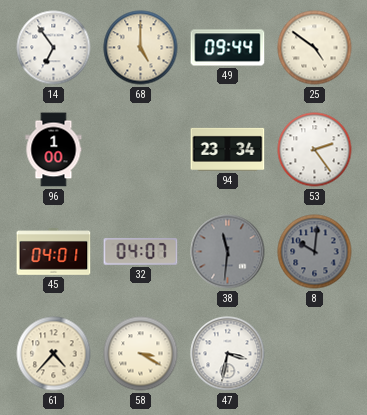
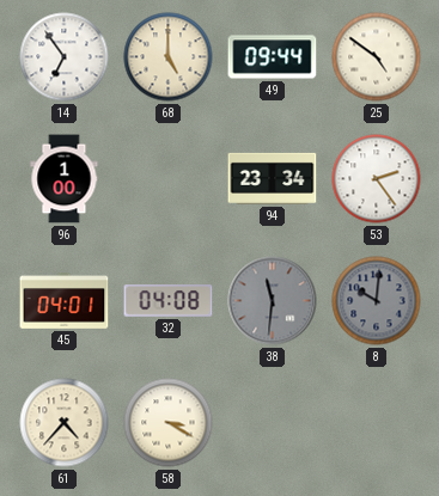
32: 04:07 -> 04:08
47: 3:32 -> none
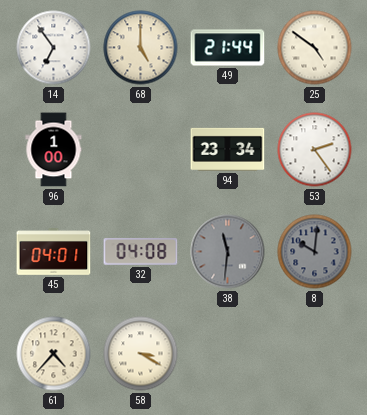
49: 09:44 -> 21:44
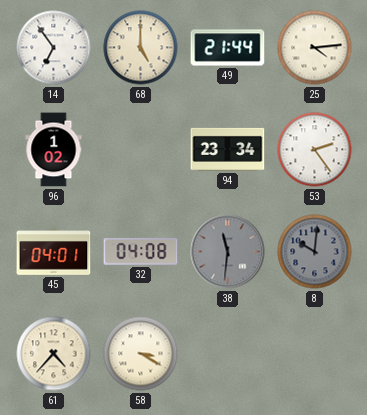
25: 4:51 -> 4:14
96: 1:00 -> 1:02
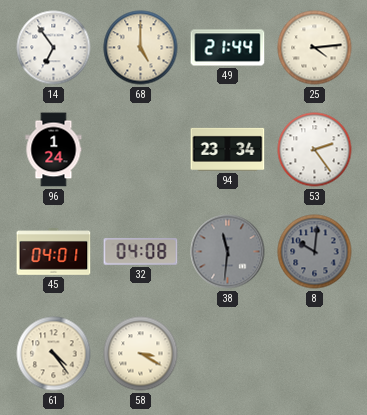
96: 1:02 -> 1:24
61: 4:37 -> 4:24
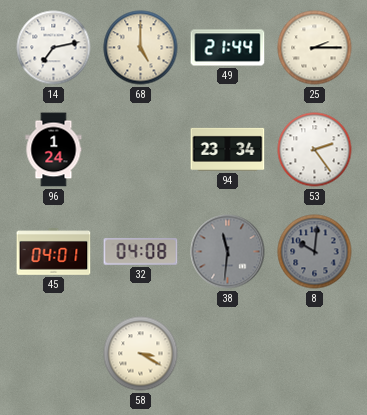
14: 6:54 -> 7:13
25: 4:14 -> 2:15
61: 4:24 -> none
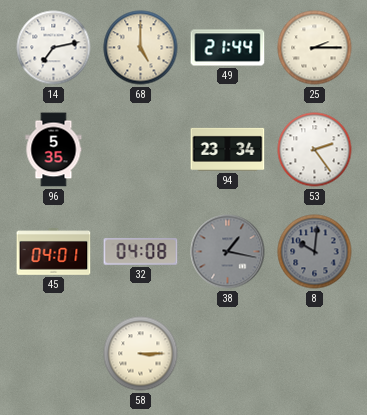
96: 1:24 -> 5:35
38: 11:31 -> 1:17
58: 3:20 -> 3:15
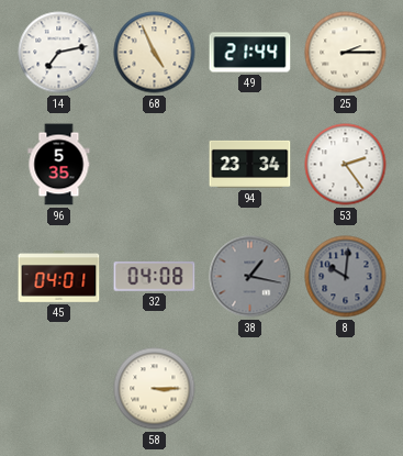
68: 5:00 -> 4:56
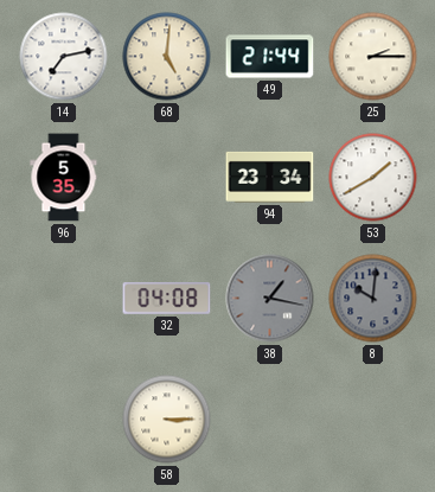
68: 4:56 -> 5:01
53: 2:24 -> 1:40
45: 04:01 -> none
